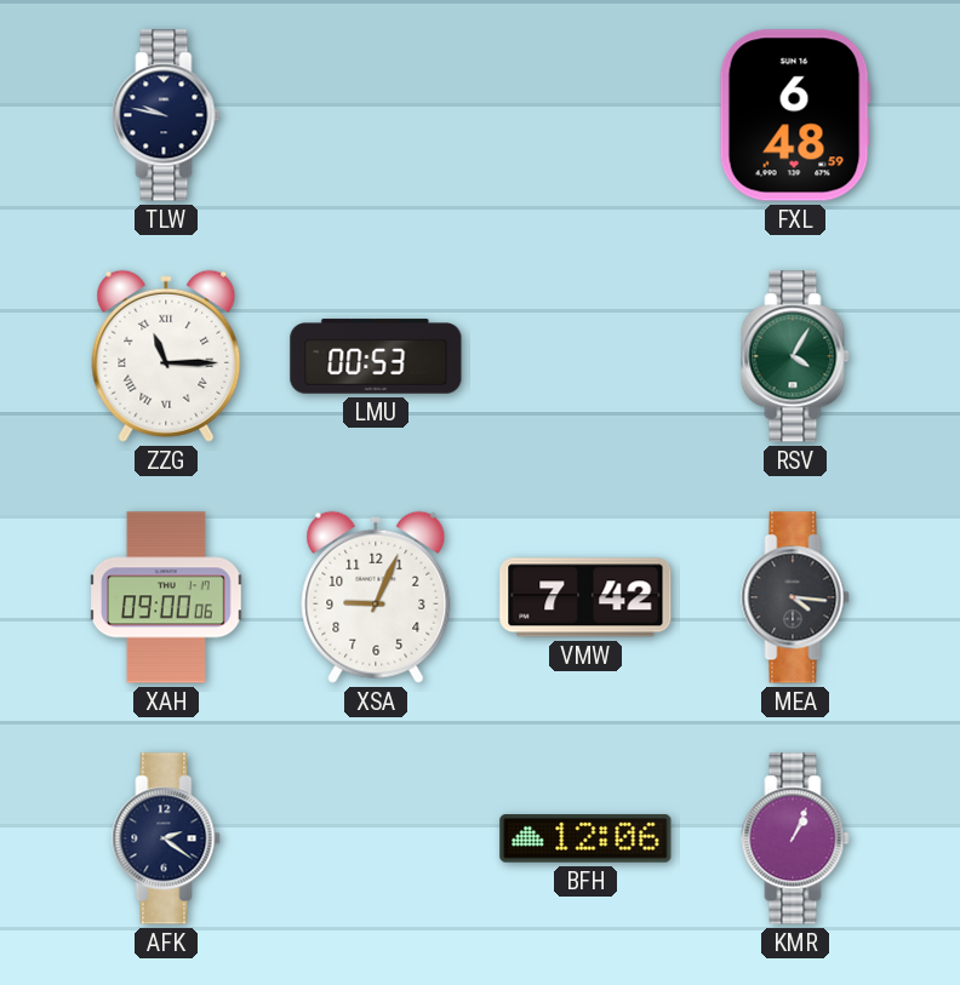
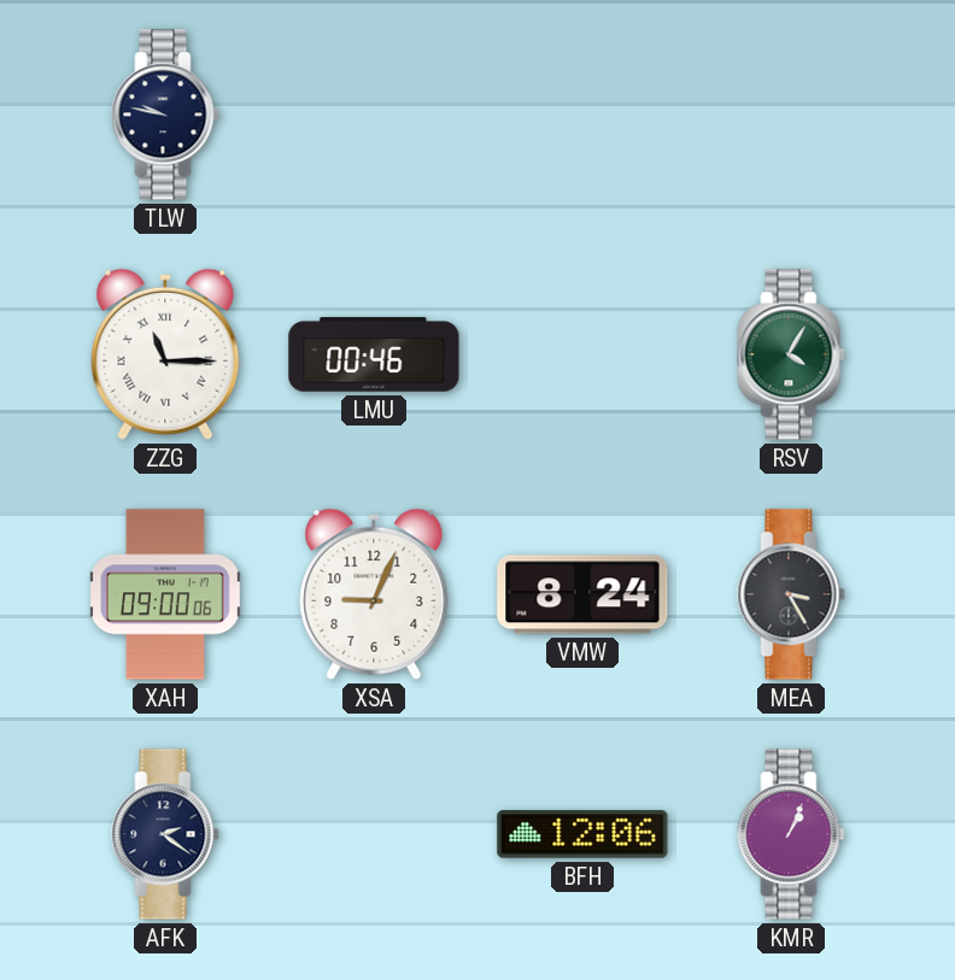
FXL: 6:48 -> none
LMU: 00:53 -> 00:46
VMW: 7:42 -> 8:24
MEA: 4:16 -> 3:25
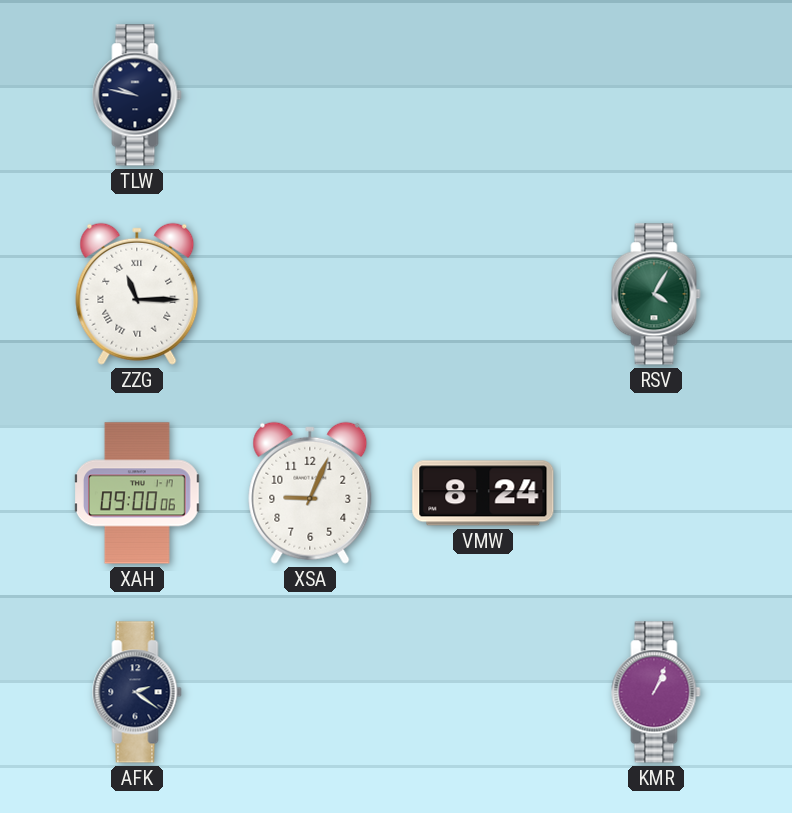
LMU: 00:46 -> none
MEA: 3:25 -> none
BFH: 12:06 -> none
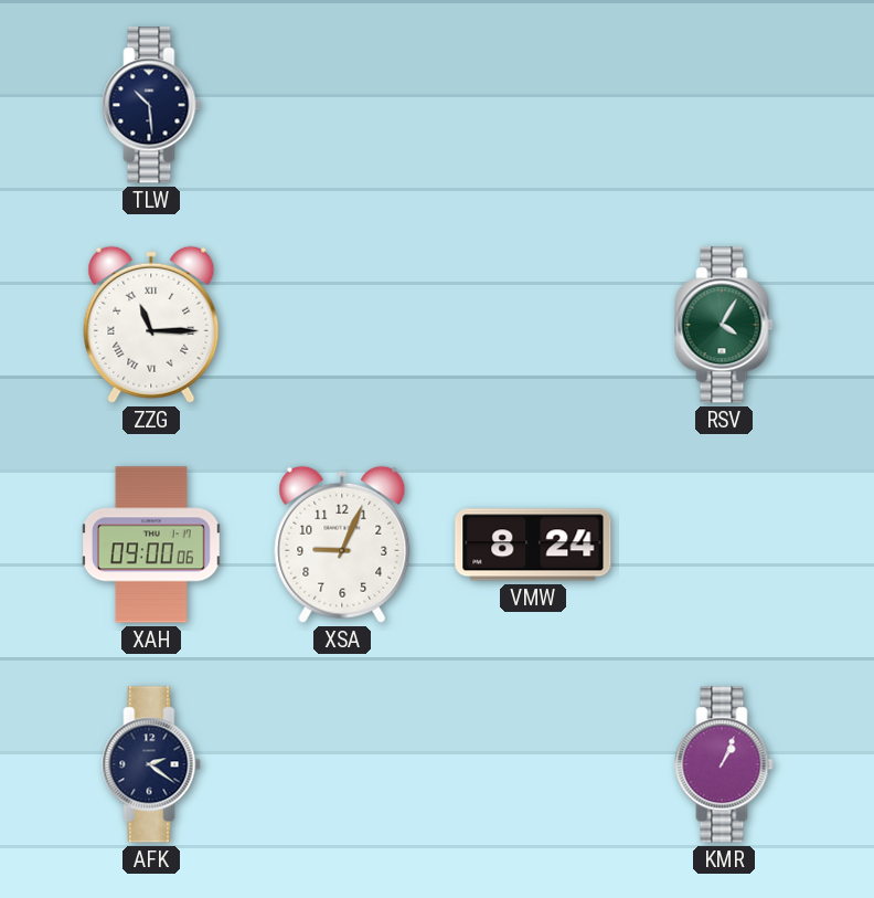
TLW: 9:47 -> 10:29
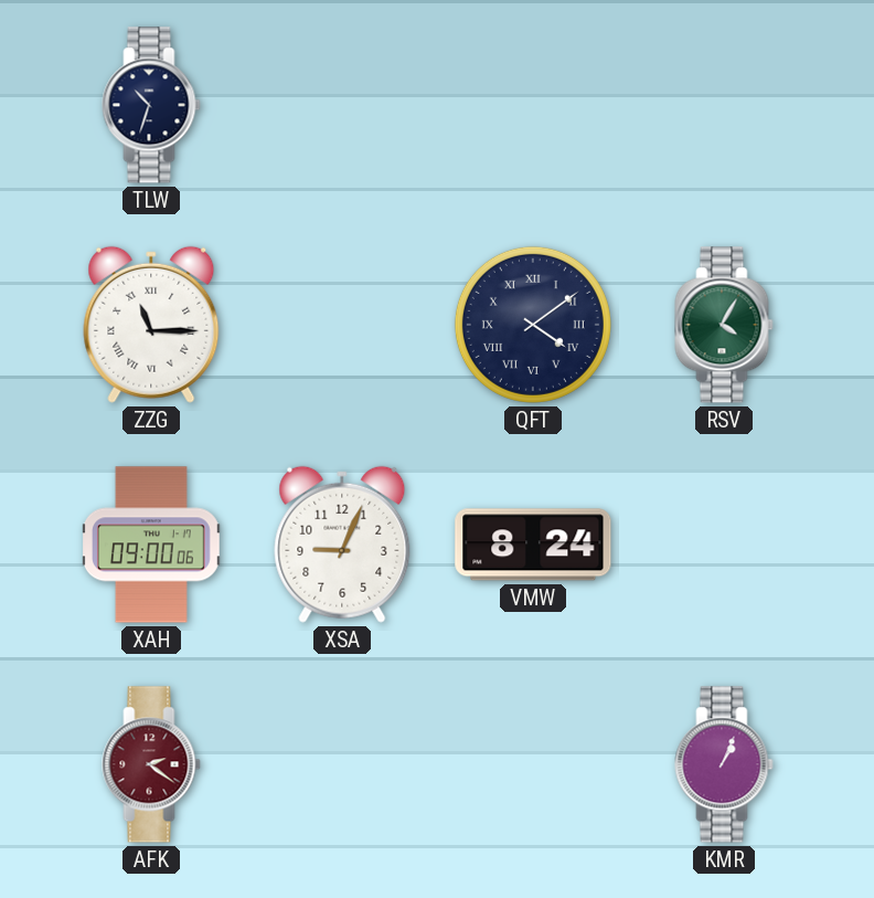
TLW: 10:29 -> 10:33
QFT: none -> 4:09
AFK dial: navy -> burgundy
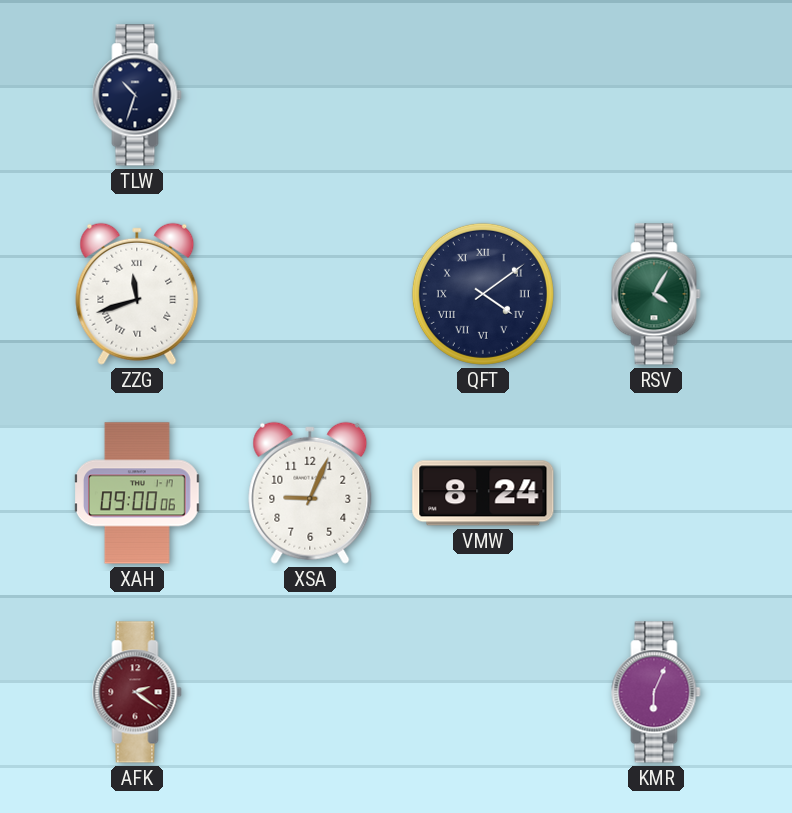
ZZG: 11:15 -> 11:42
KMR: 1:04 -> 6:04
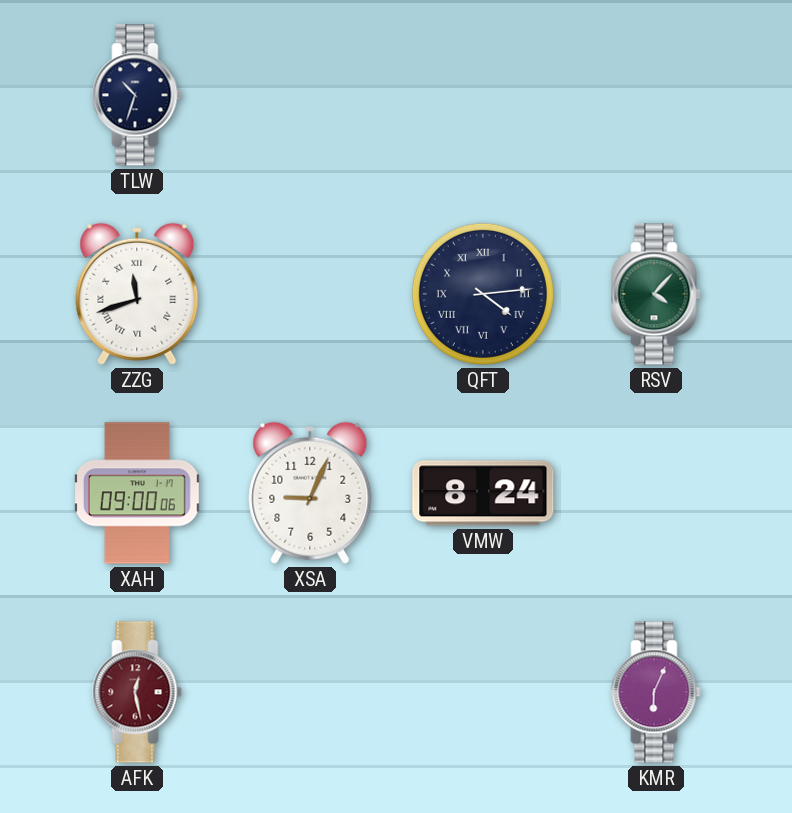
QFT: 4:09 -> 4:14
RSV: 4:05 -> 4:07
AFK: 2:21 -> 12:28
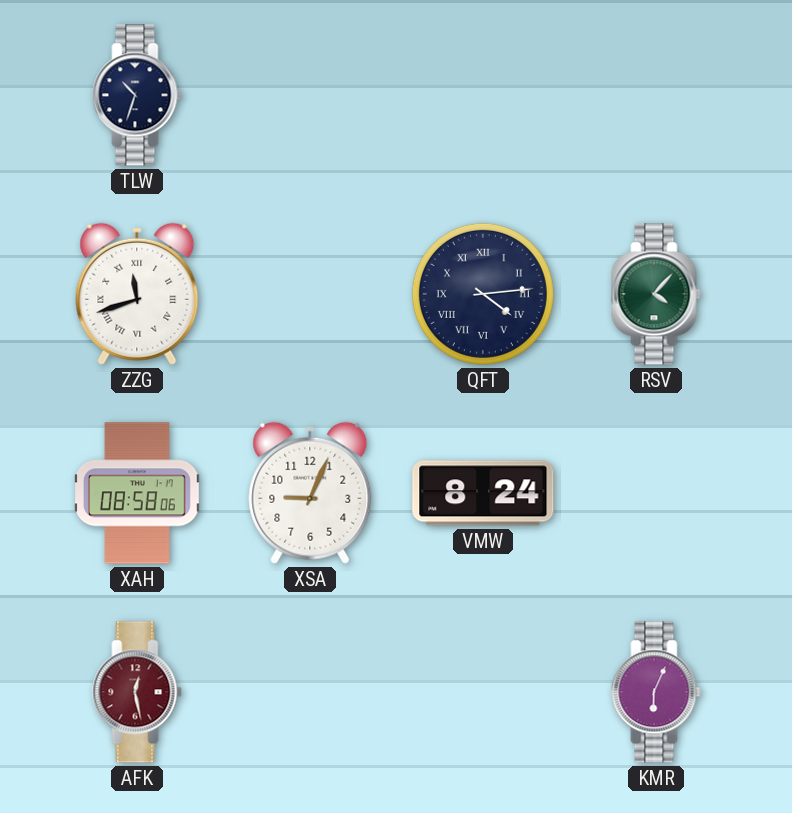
XAH: 09:00 -> 08:58
